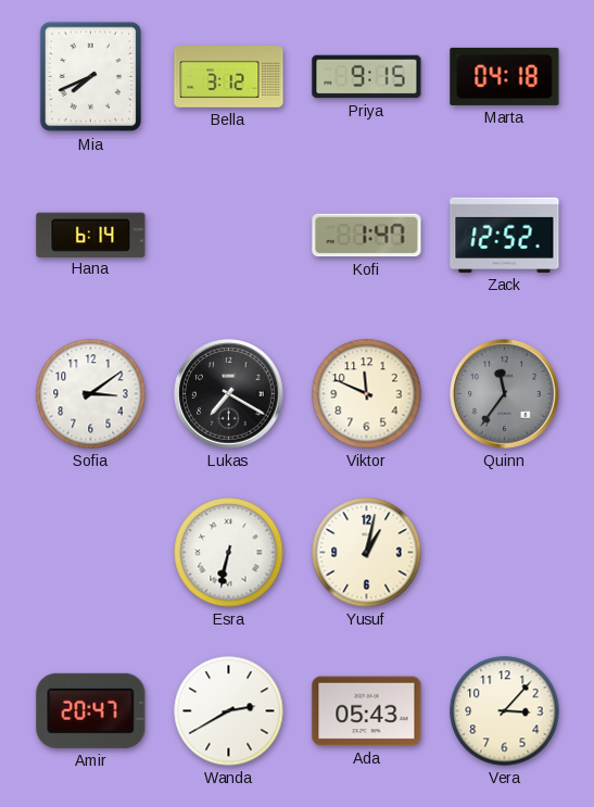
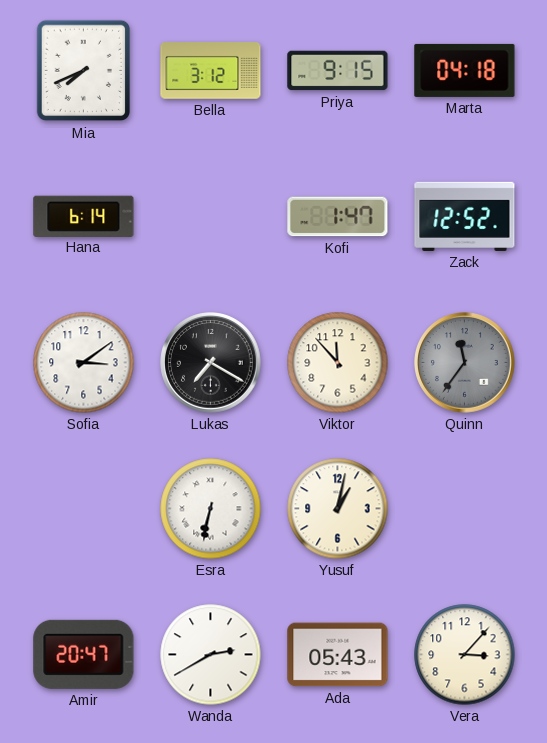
Viktor: 11:49 -> 11:53
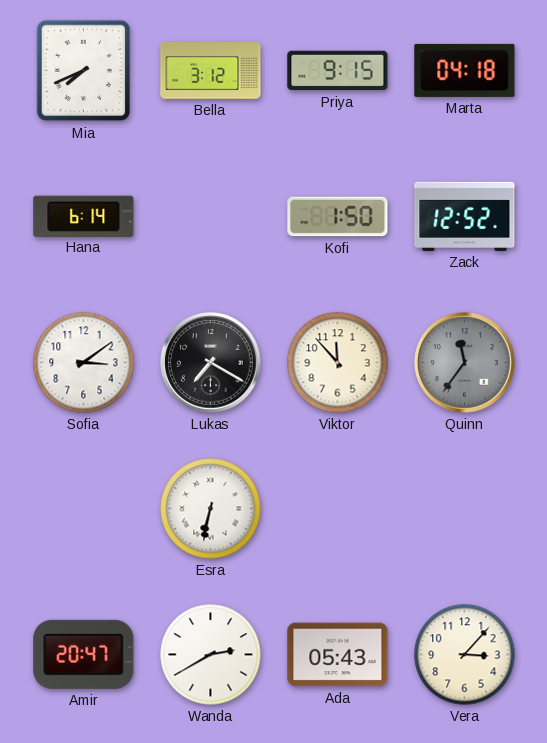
Kofi: 1:47 -> 1:50
Yusuf: 1:02 -> none
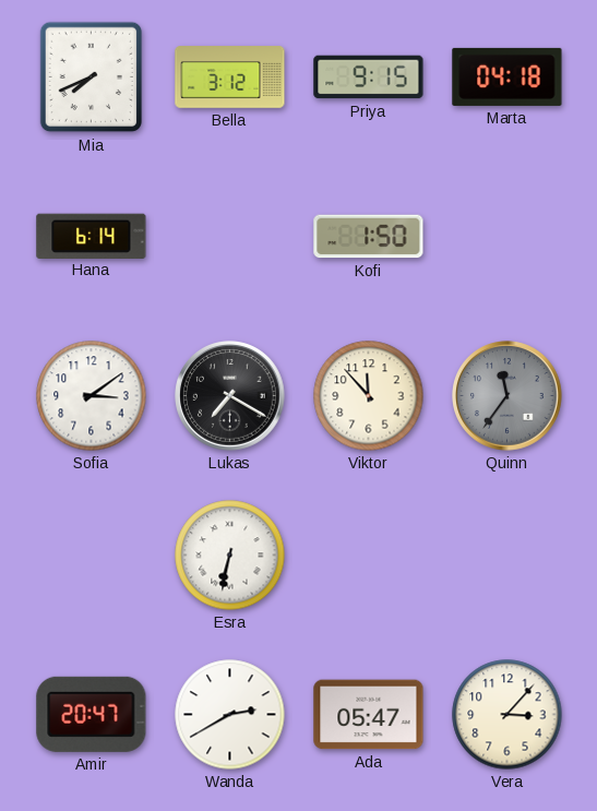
Zack: 12:52 -> none
Ada: 05:43 -> 05:47
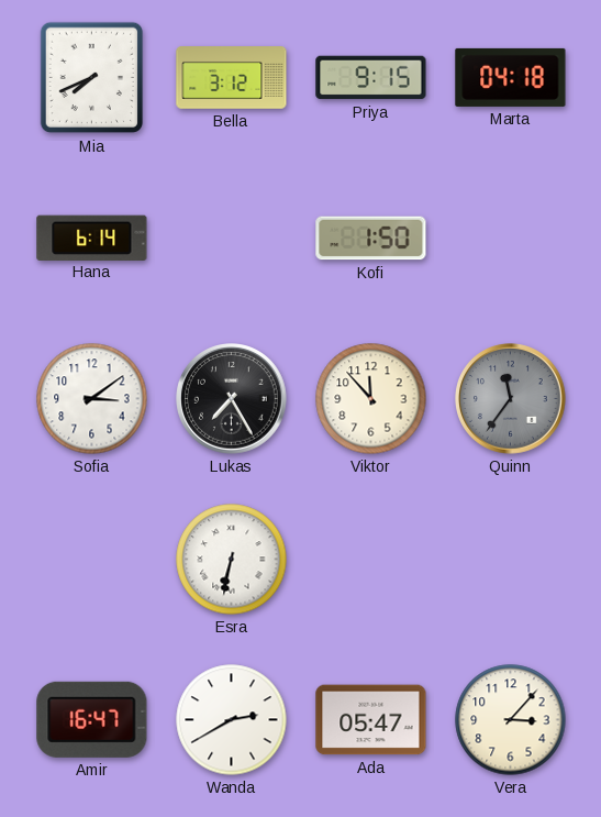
Lukas: 7:20 -> 7:25
Amir: 20:47 -> 16:47
